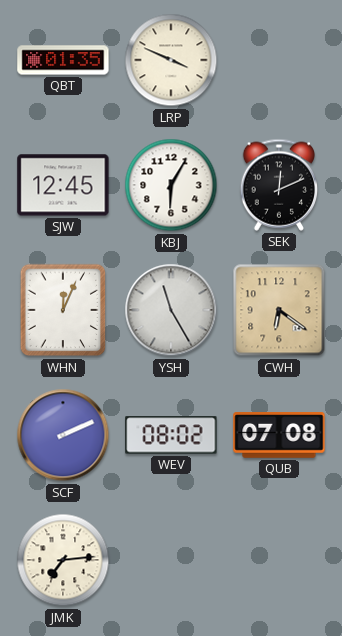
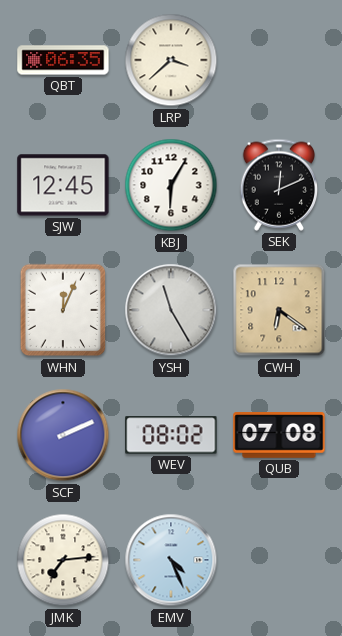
QBT: 01:35 -> 06:35
LRP: 3:49 -> 3:38
EMV: none -> 4:26
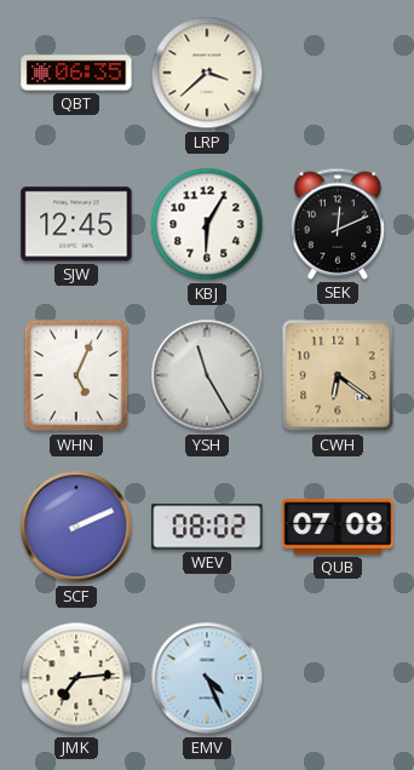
WHN: 12:04 -> 5:04
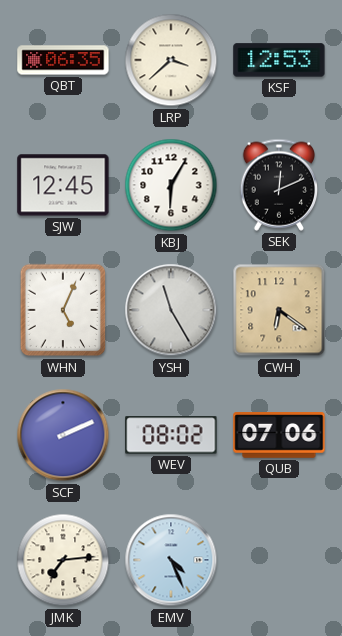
KSF: none -> 12:53
QUB: 07:08 -> 07:06
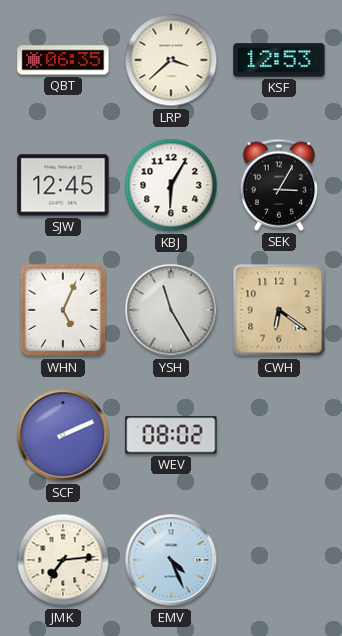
SEK: 12:11 -> 3:05
QUB: 07:06 -> none
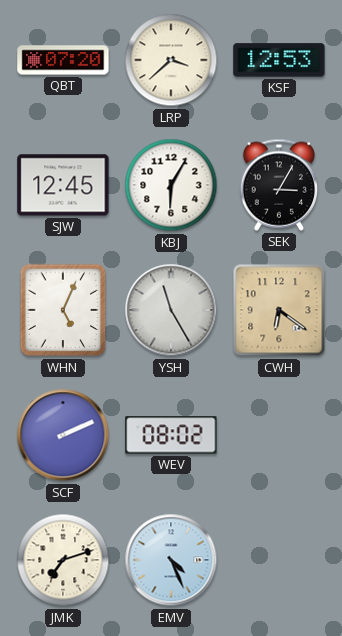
QBT: 06:35 -> 07:20
JMK: 7:14 -> 7:12
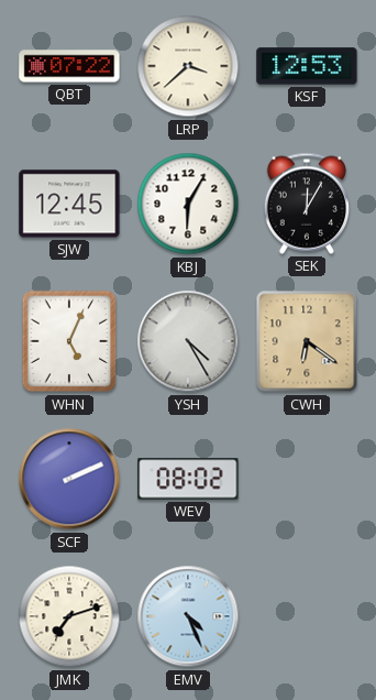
QBT: 07:20 -> 07:22
SEK: 3:05 -> 12:05
YSH: 11:25 -> 4:25
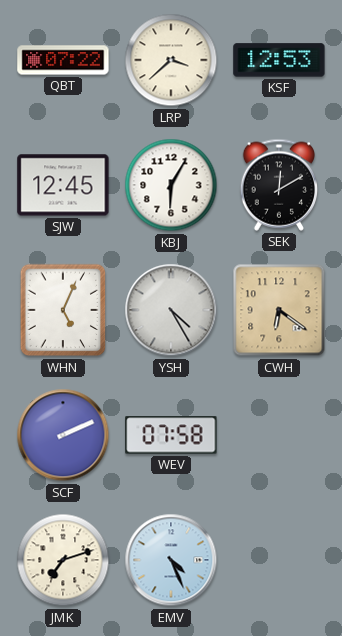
SEK: 12:05 -> 12:10
WEV: 08:02 -> 07:58
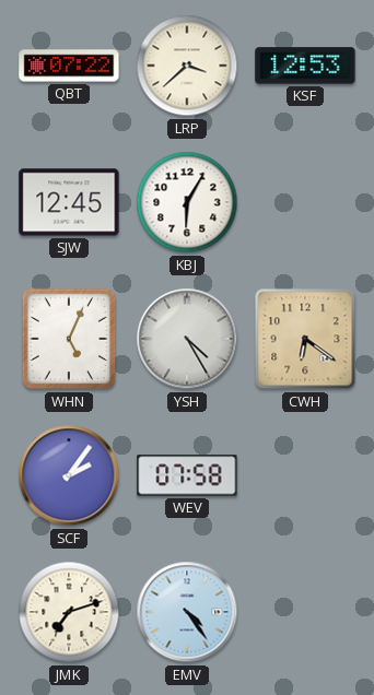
SEK: 12:10 -> none
SCF: 2:11 -> 2:06
EMV: 4:26 -> 4:24
